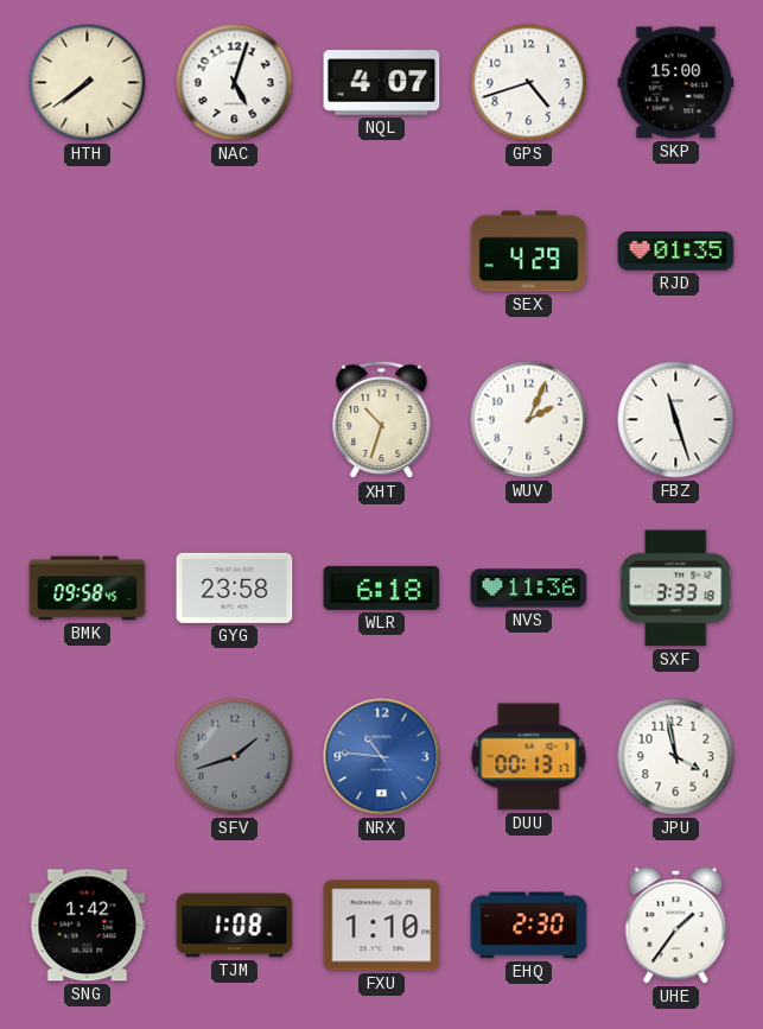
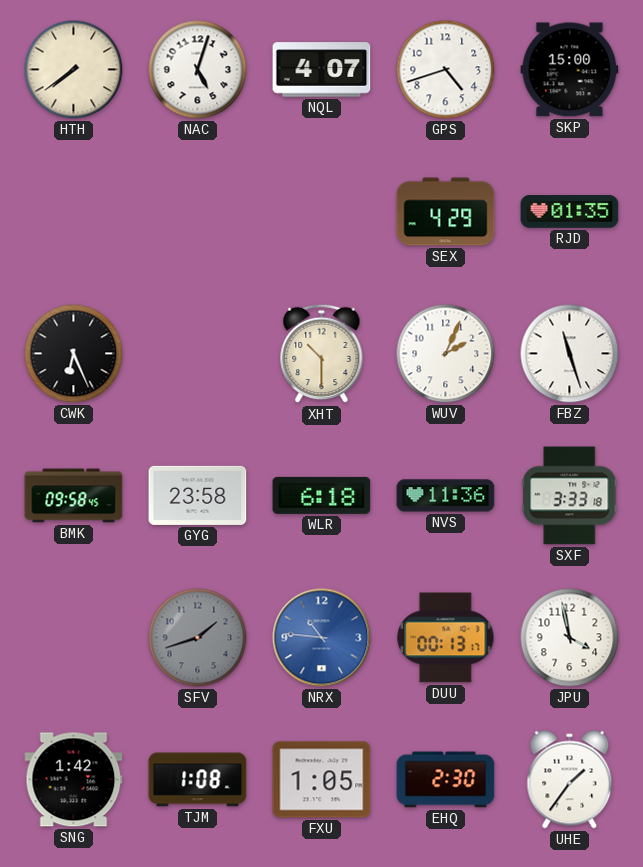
CWK: none -> 6:26
XHT: 10:33 -> 10:30
FXU: 1:10 -> 1:05
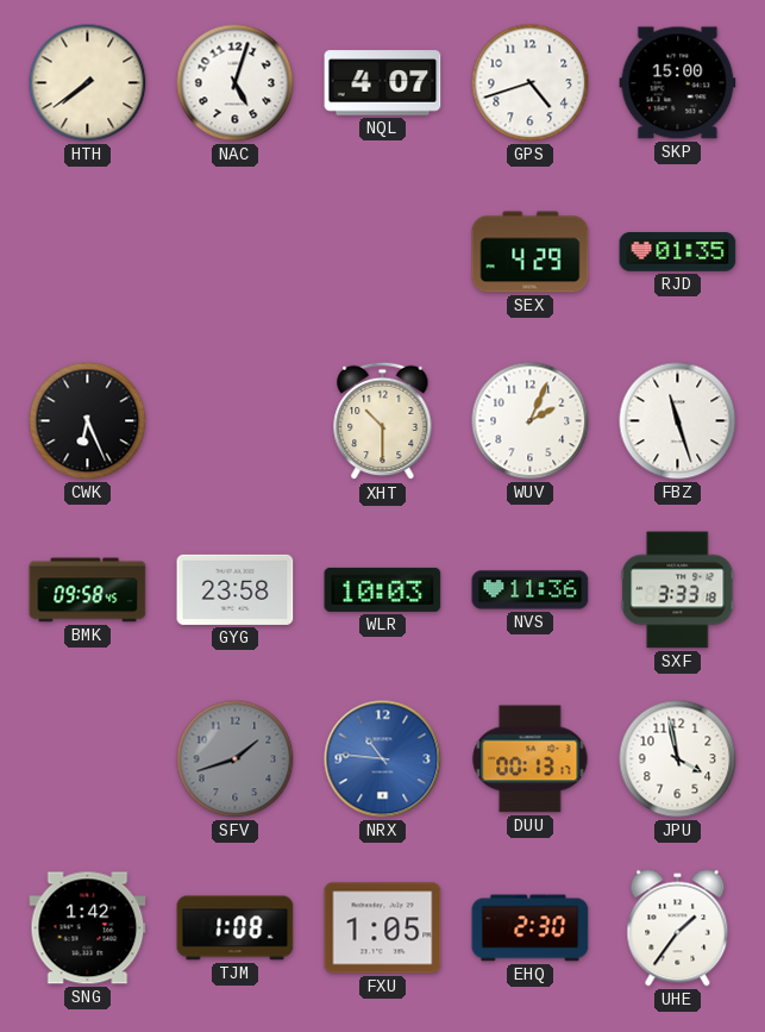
WLR: 6:18 -> 10:03
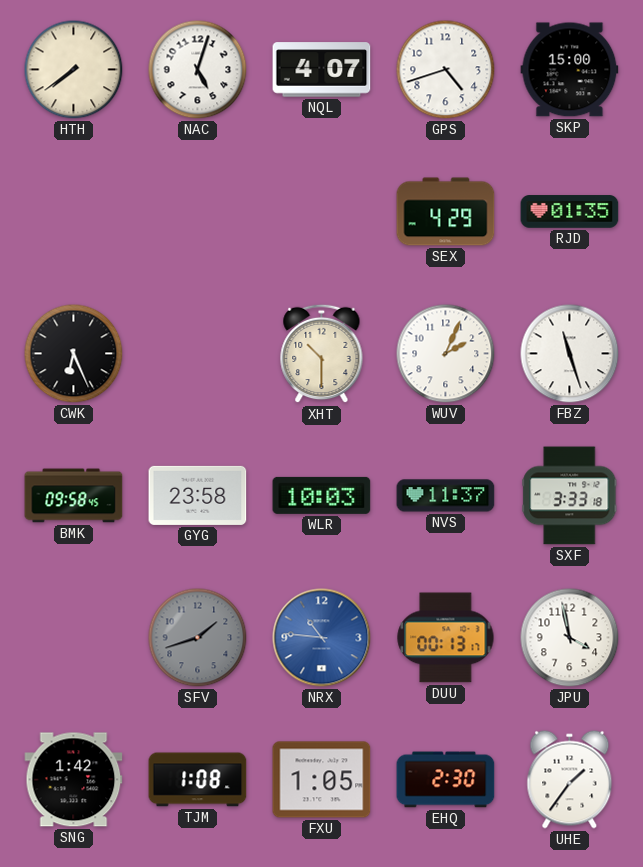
NVS: 11:36 -> 11:37
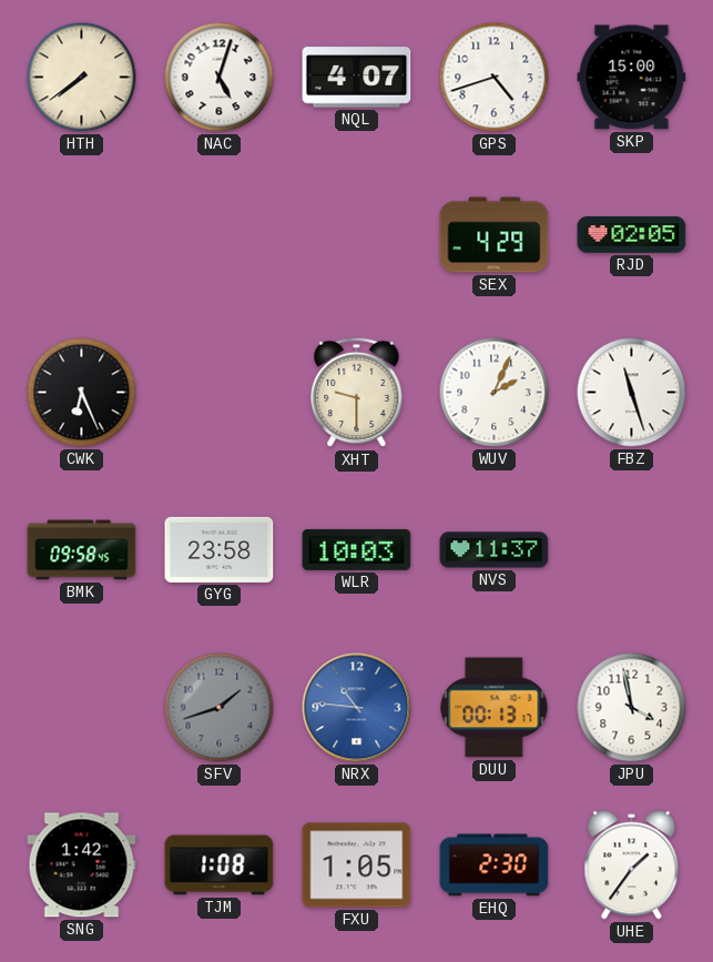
RJD: 01:35 -> 02:05
XHT: 10:30 -> 9:30
SXF: 3:33 -> none
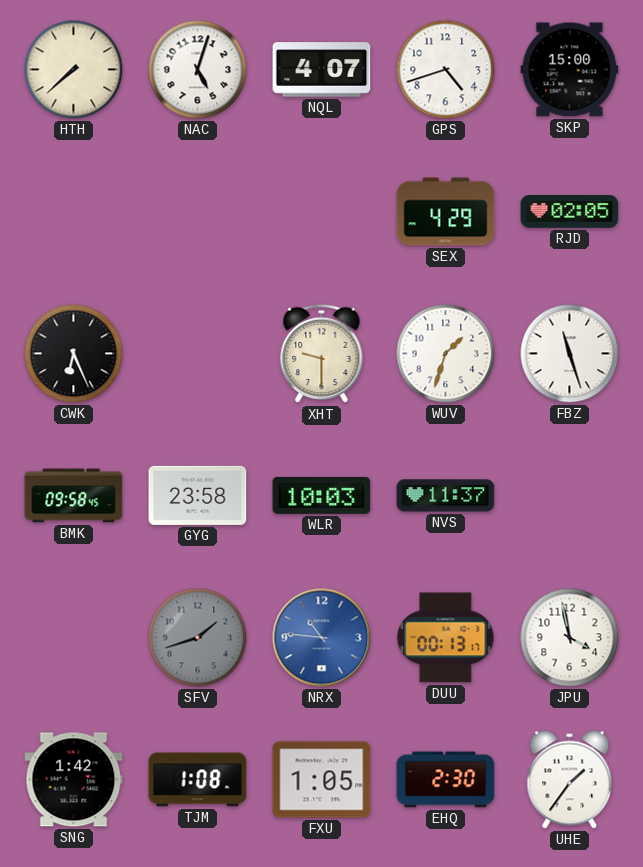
HTH: 7:39 -> 7:38
WUV: 2:04 -> 1:33
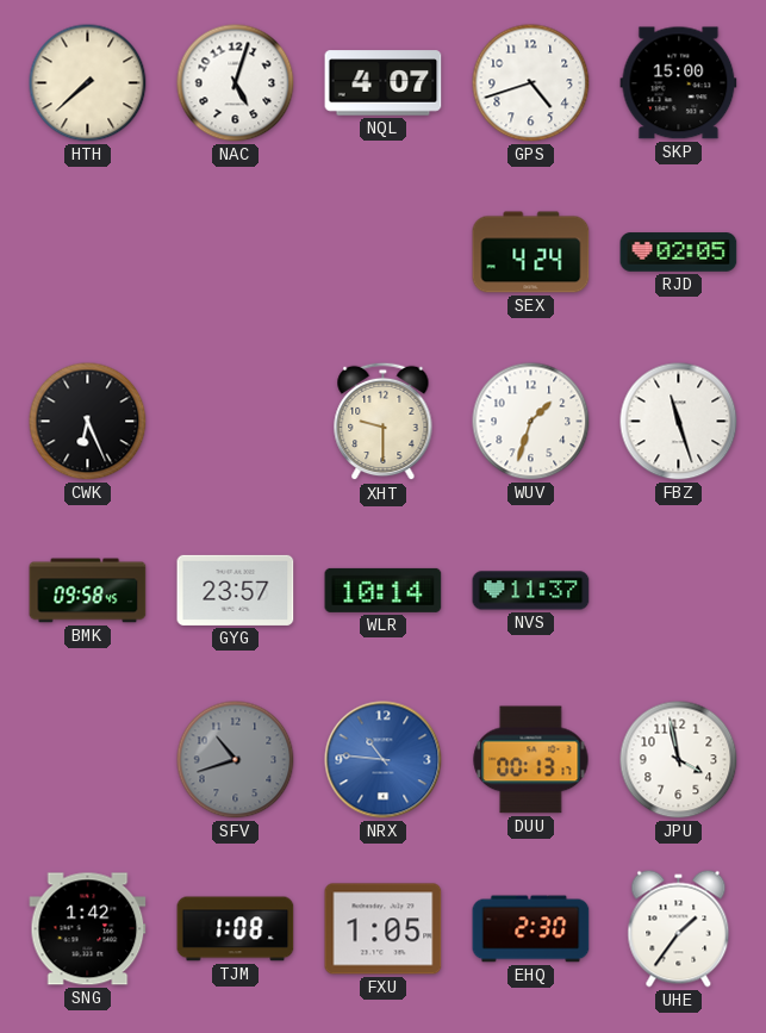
SEX: 4:29 -> 4:24
GYG: 23:58 -> 23:57
WLR: 10:03 -> 10:14
SFV: 1:42 -> 10:42
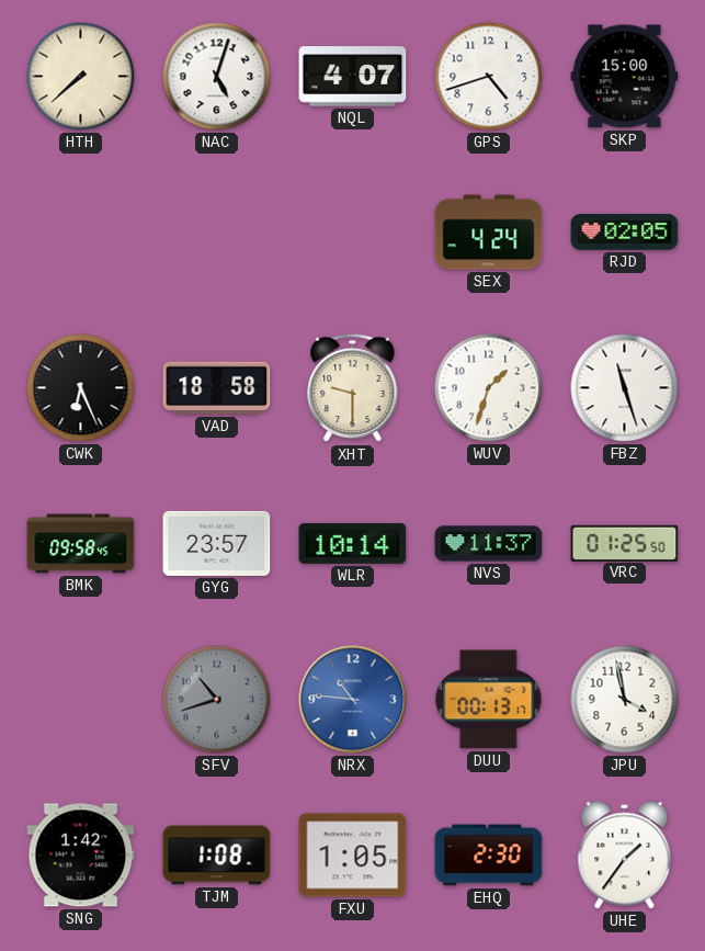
VAD: none -> 18:58
VRC: none -> 01:25
